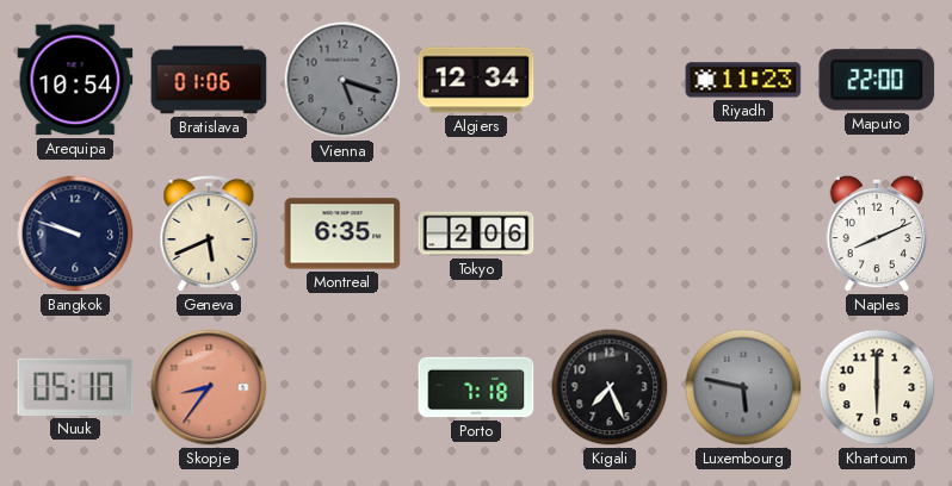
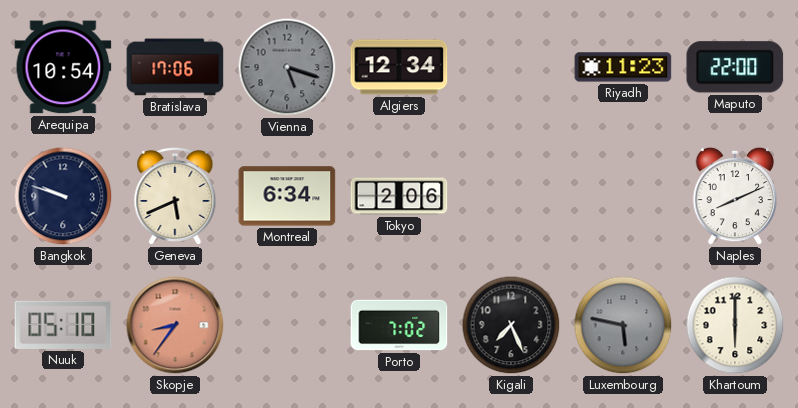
Bratislava: 01:06 -> 17:06
Montreal: 6:35 -> 6:34
Porto: 7:18 -> 7:02
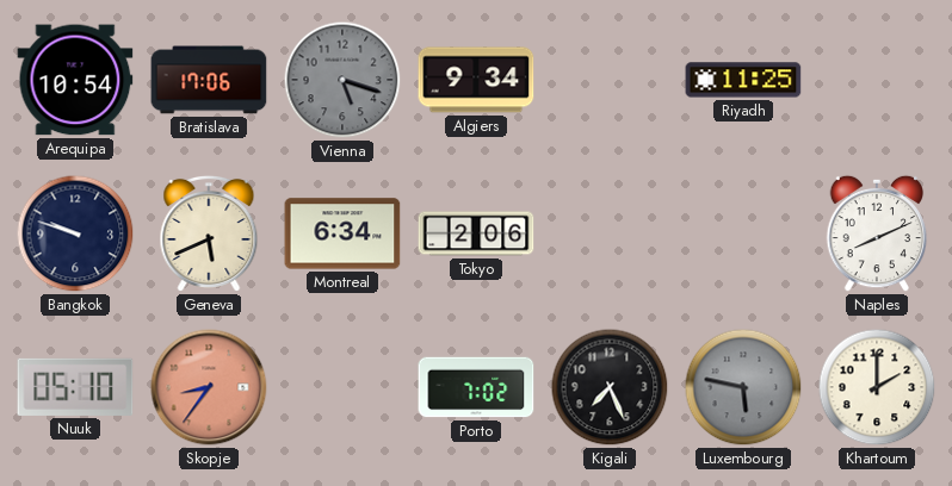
Algiers: 12:34 -> 9:34
Riyadh: 11:23 -> 11:25
Maputo: 22:00 -> none
Khartoum: 6:00 -> 2:00
